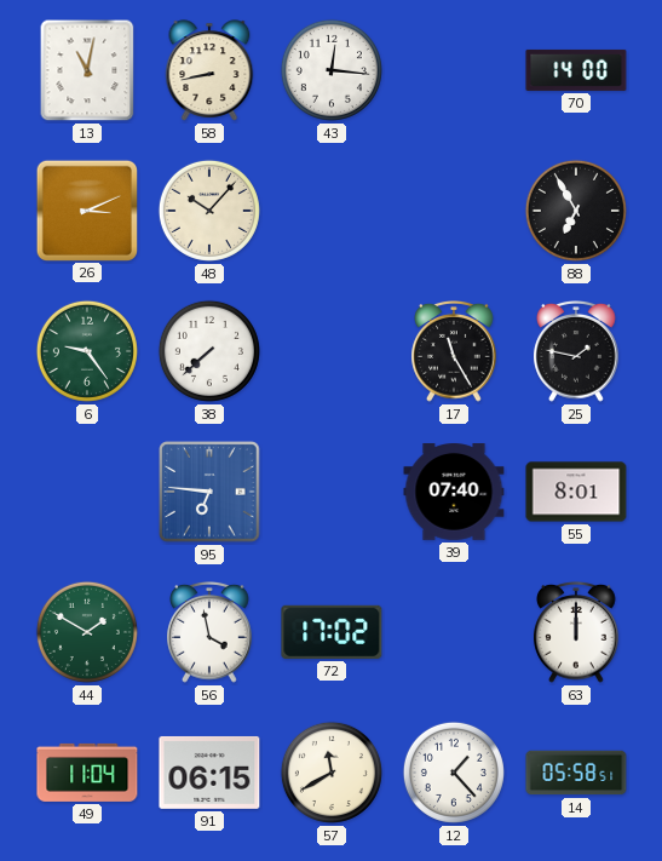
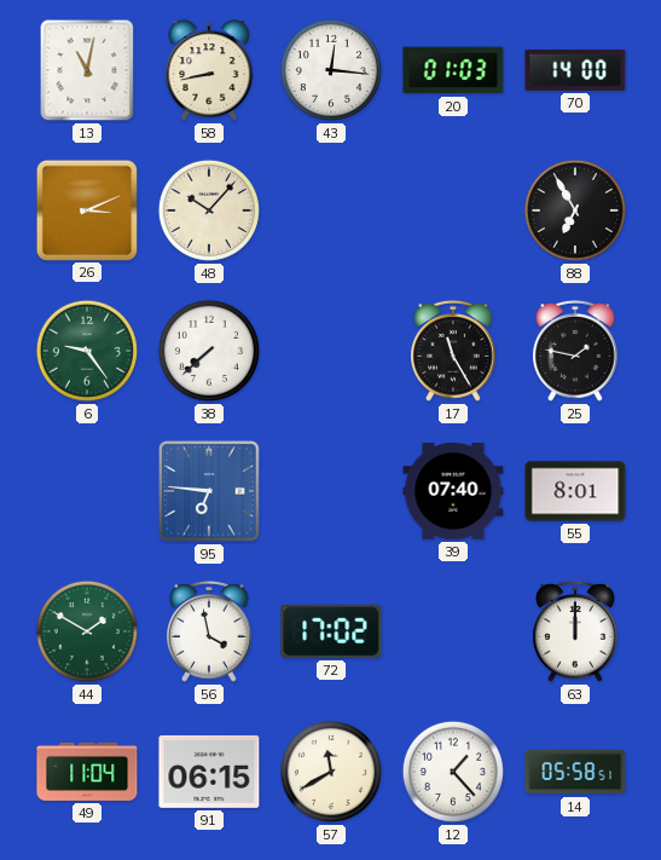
20: none -> 01:03
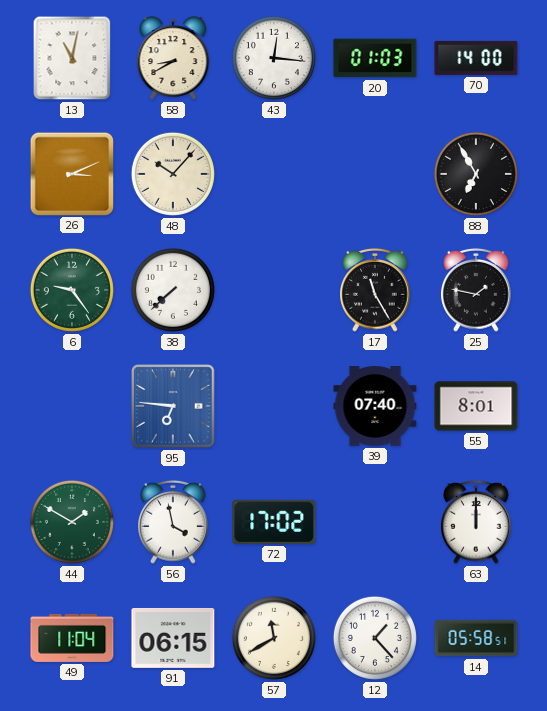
58: 8:43 -> 8:40
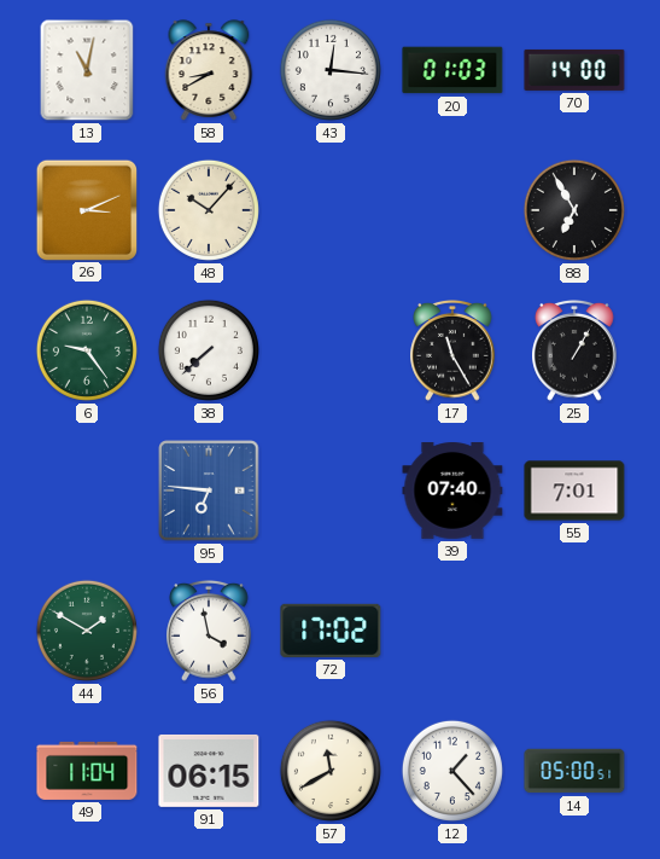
25: 1:47 -> 1:05
55: 8:01 -> 7:01
63: 12:00 -> none
14: 05:58 -> 05:00
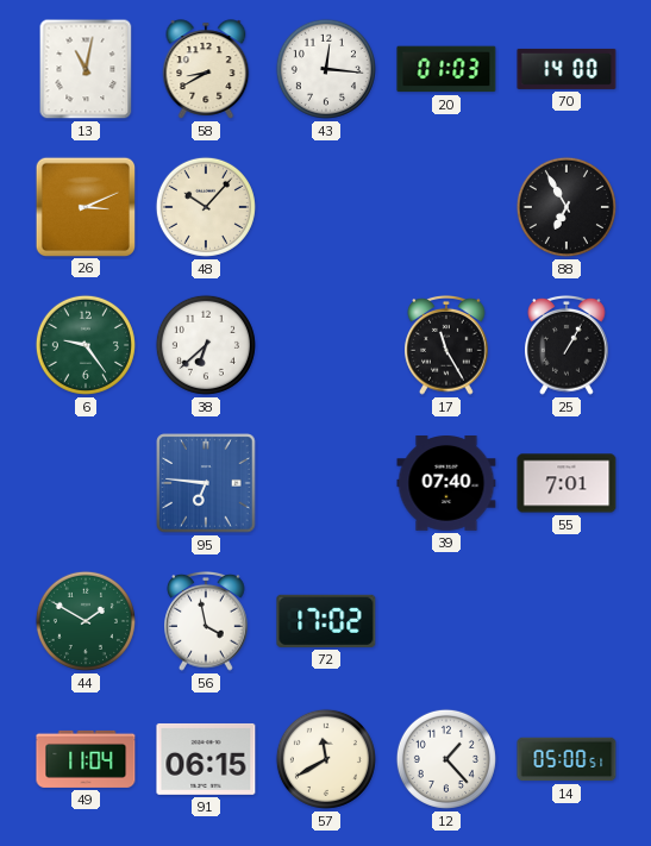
38: 7:38 -> 6:38
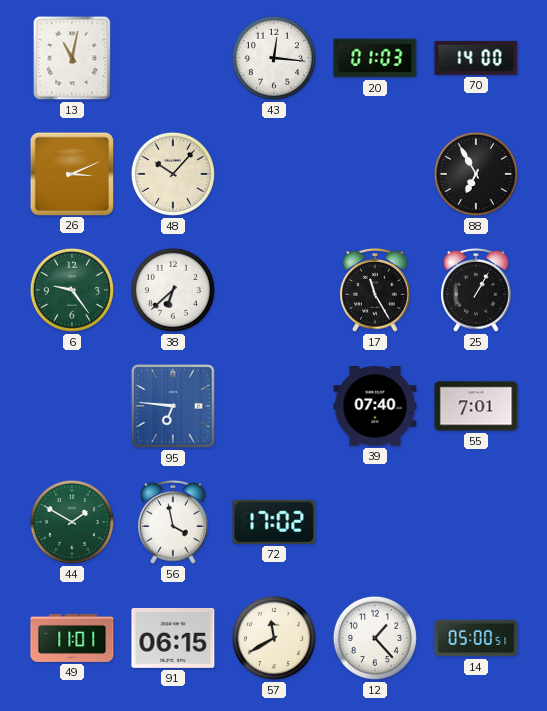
58: 8:40 -> none
49: 11:04 -> 11:01
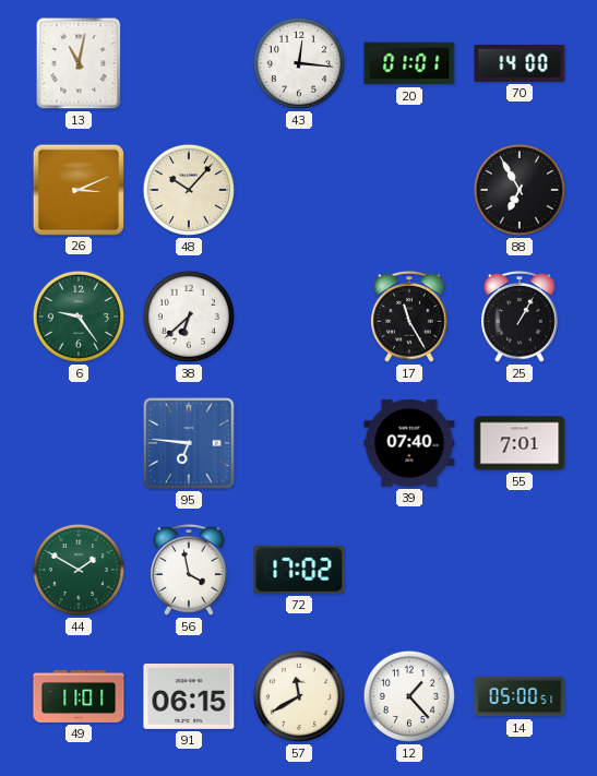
20: 01:03 -> 01:01
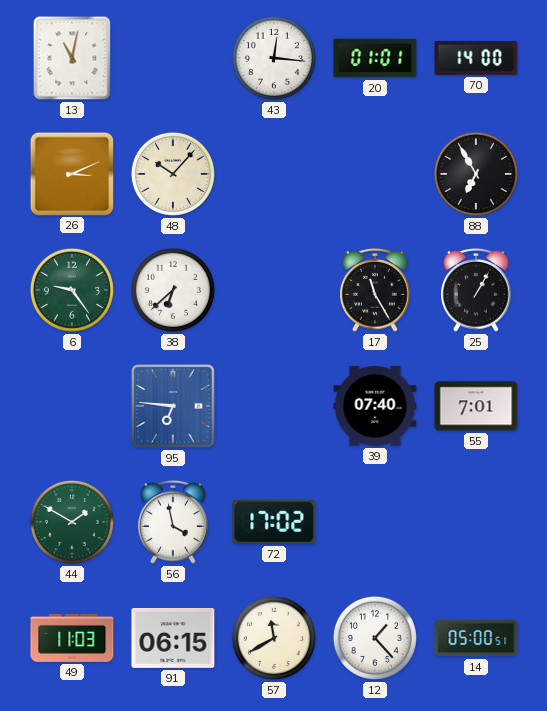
49: 11:01 -> 11:03
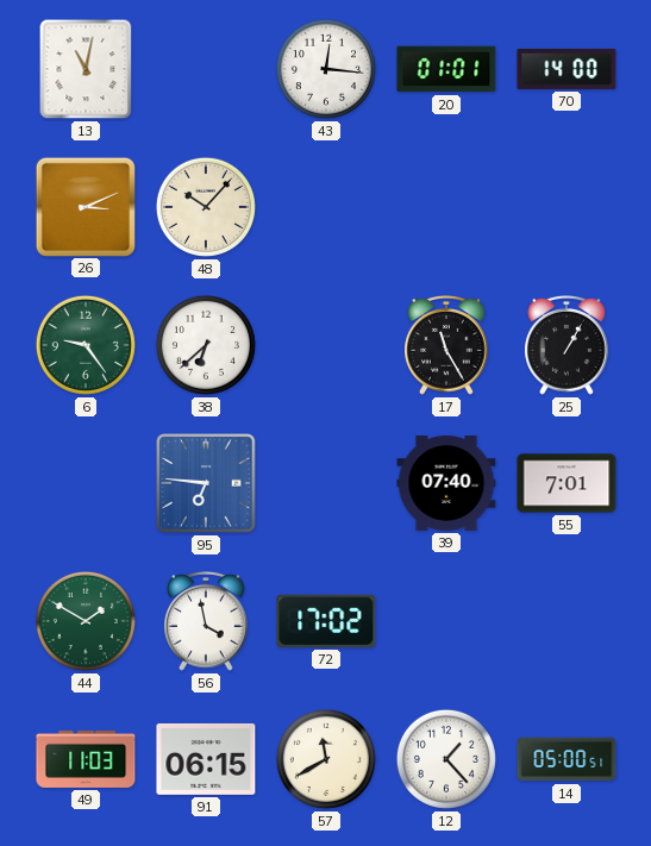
88: 6:55 -> none
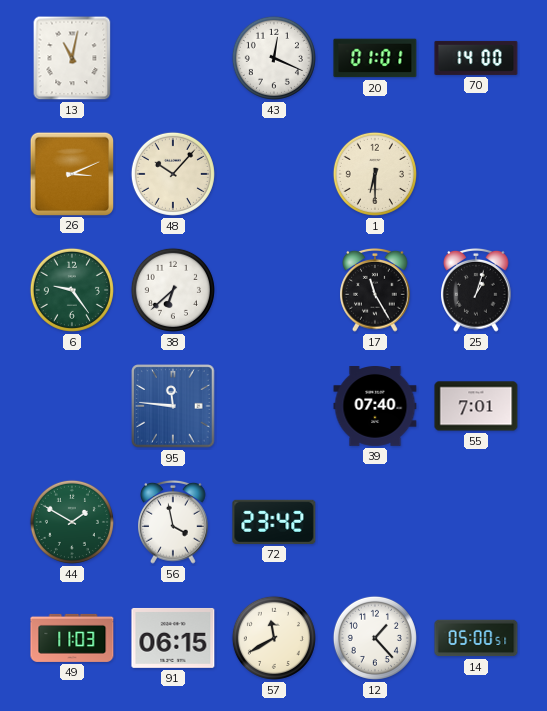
43: 12:16 -> 12:19
1: none -> 6:30
25: 1:05 -> 1:03
95: 6:46 -> 11:46
72: 17:02 -> 23:42
